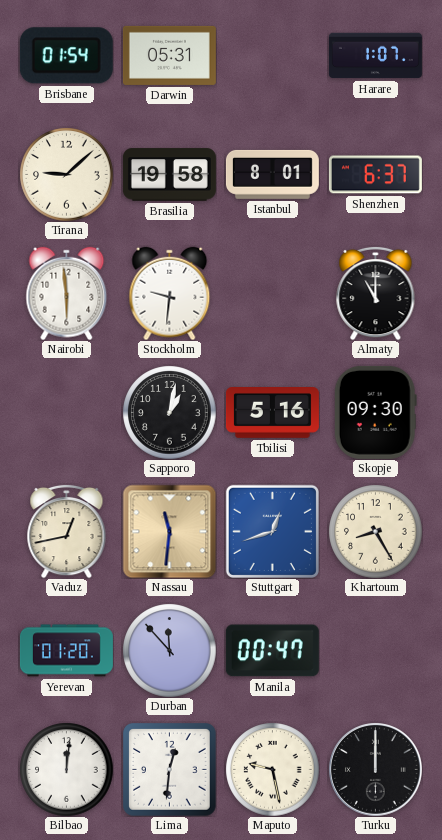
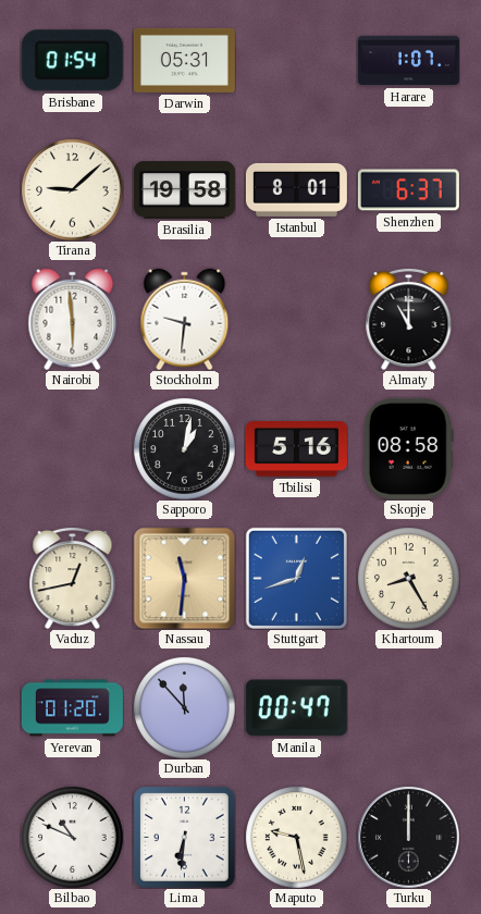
Skopje: 09:30 -> 08:58
Bilbao: 12:01 -> 10:49
Lima: 12:31 -> 6:31
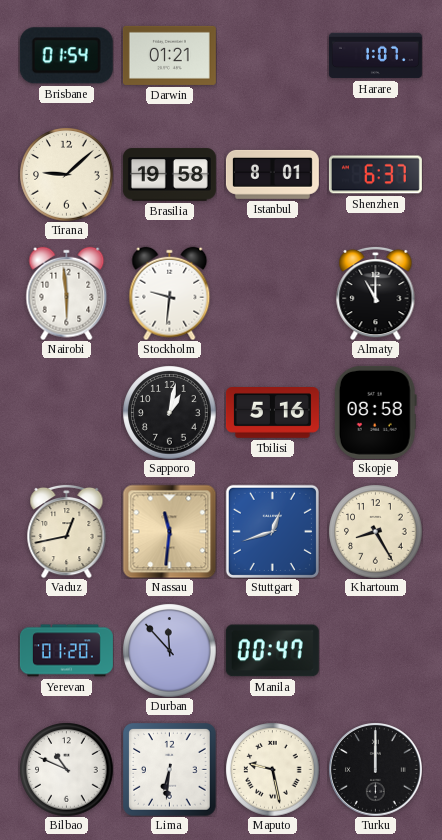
Darwin: 05:31 -> 01:21
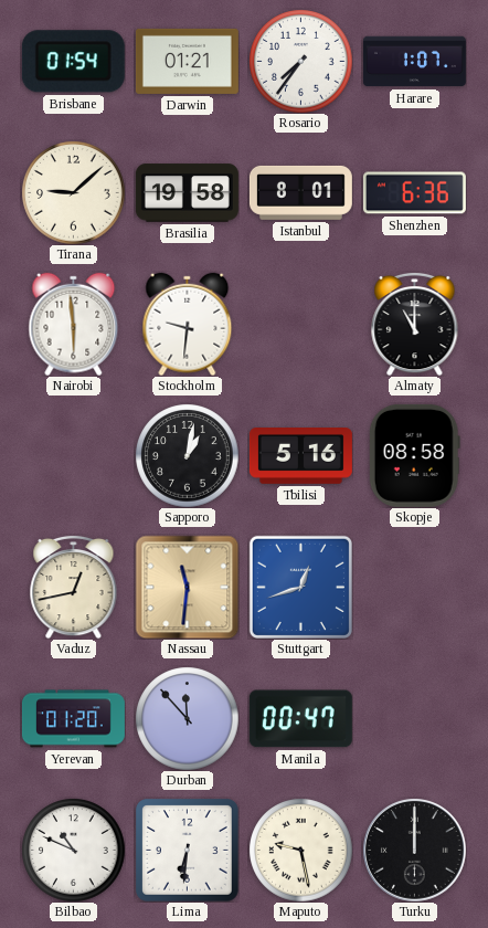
Rosario: none -> 7:36
Shenzhen: 6:37 -> 6:36
Khartoum: 8:25 -> none
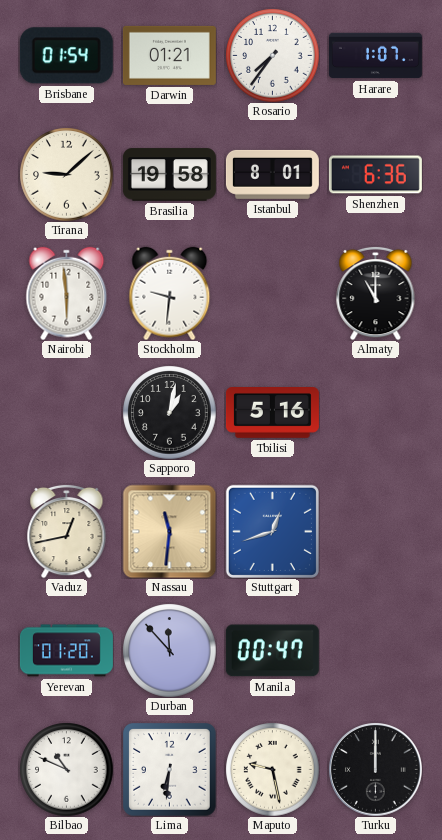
Skopje: 08:58 -> none
